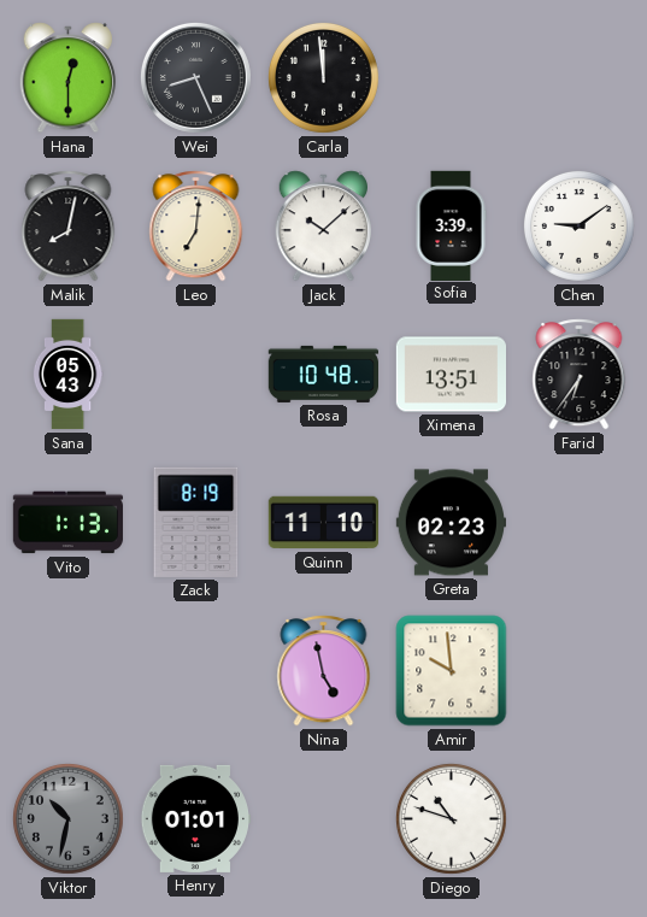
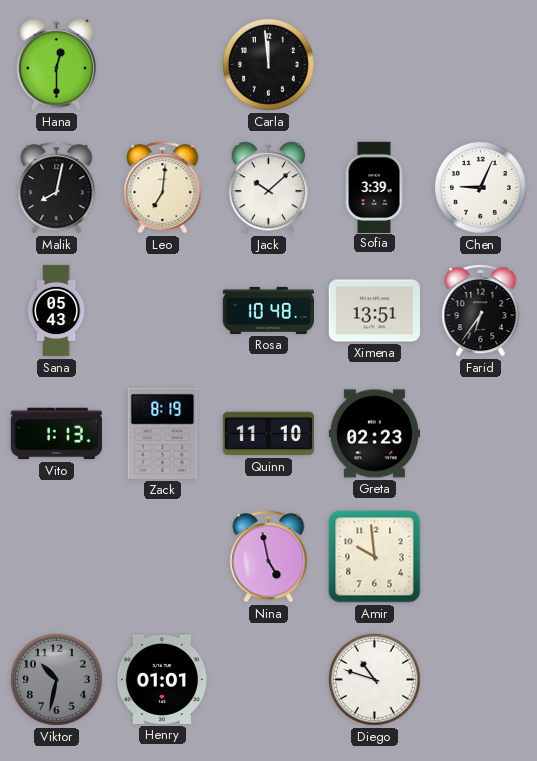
Wei: 8:26 -> none
Chen: 9:09 -> 9:04
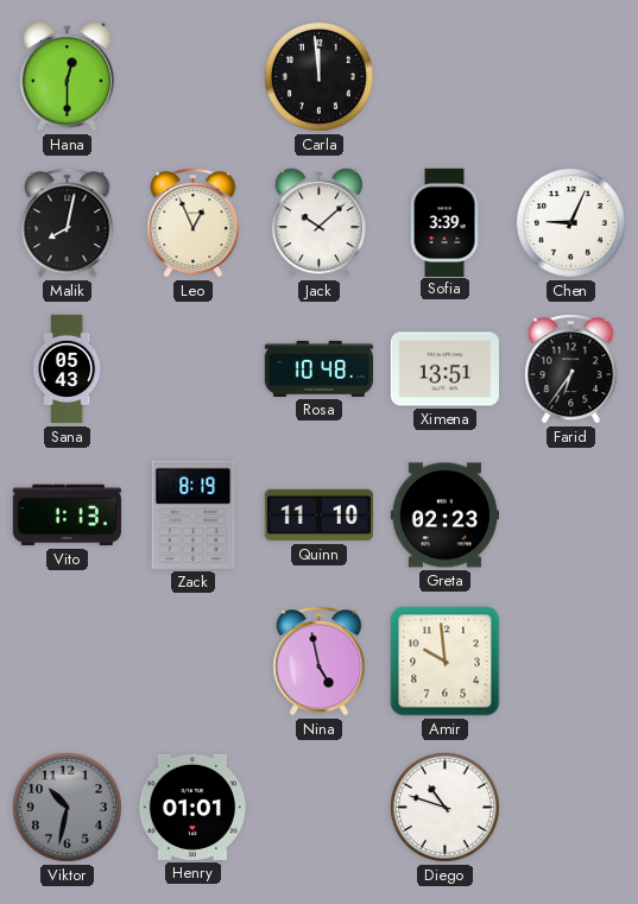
Leo: 7:01 -> 12:56
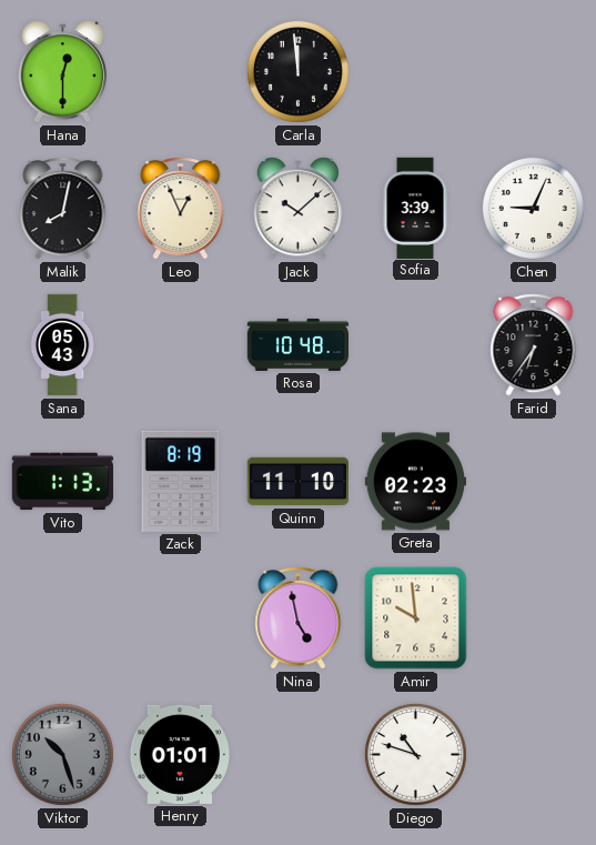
Ximena: 13:51 -> none
Viktor: 10:32 -> 10:27
